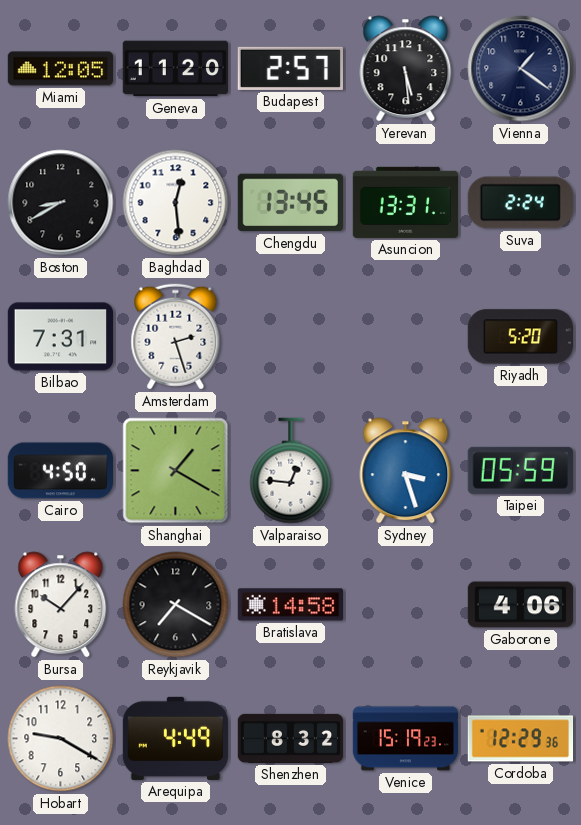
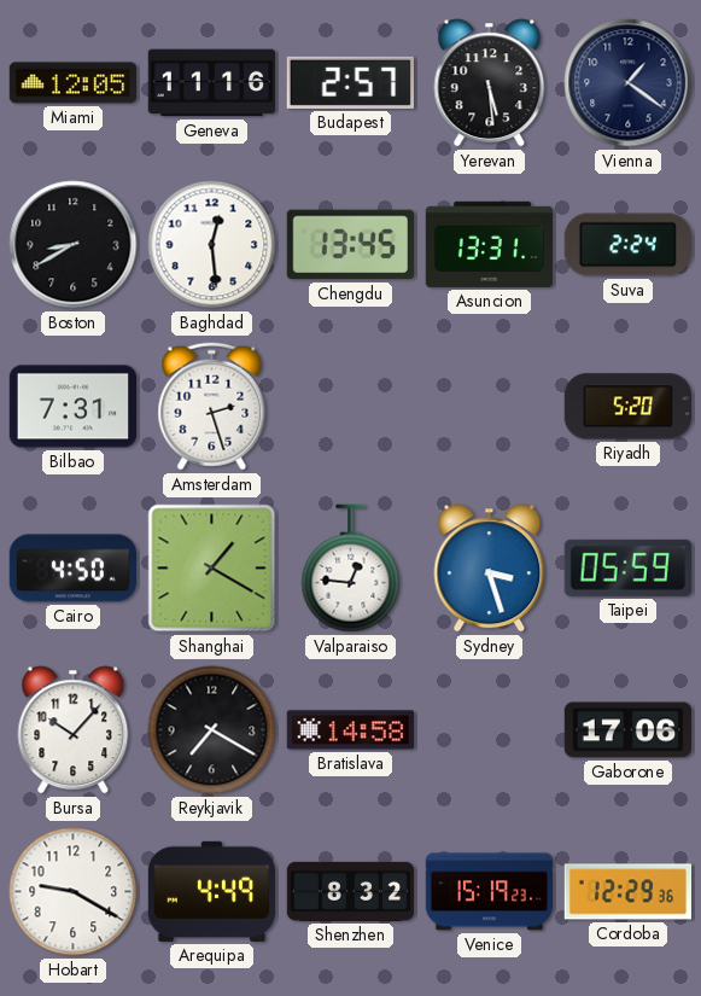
Geneva: 11:20 -> 11:16
Gaborone: 4:06 -> 17:06
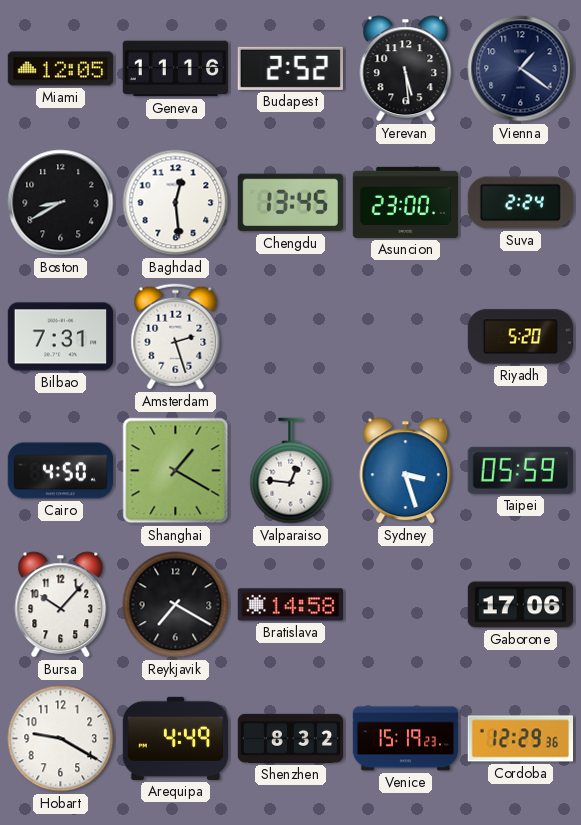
Budapest: 2:57 -> 2:52
Asuncion: 13:31 -> 23:00
